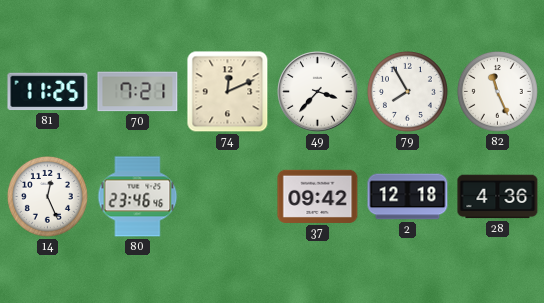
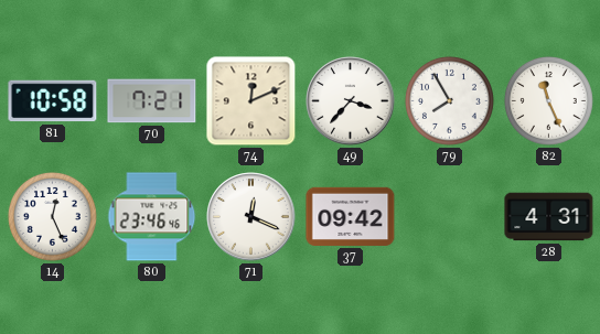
81: 11:25 -> 10:58
71: none -> 12:19
2: 12:18 -> none
28: 4:36 -> 4:31
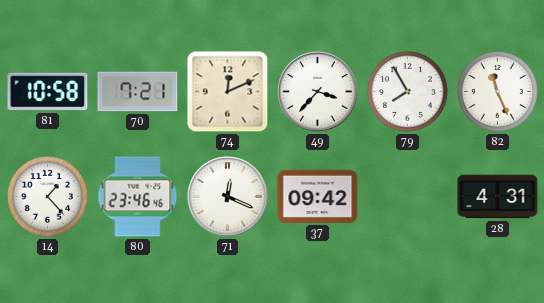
14: 12:26 -> 1:23
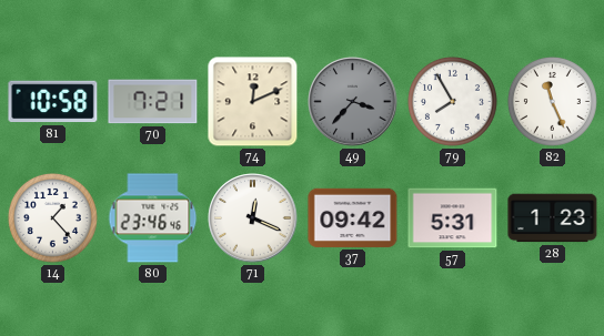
49 dial: white -> grey
57: none -> 5:31
28: 4:31 -> 1:23
